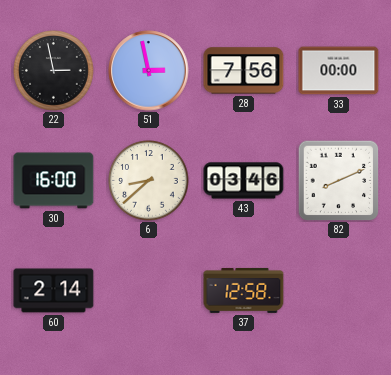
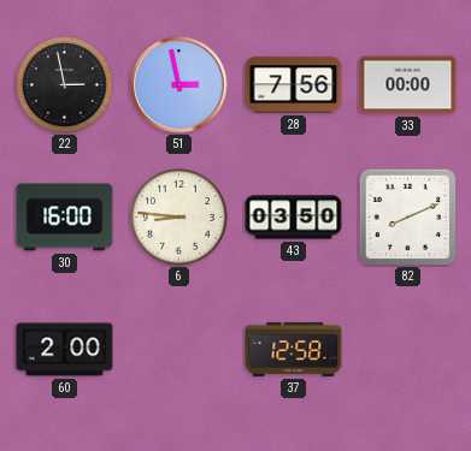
6: 8:38 -> 8:46
43: 03:46 -> 03:50
60: 2:14 -> 2:00
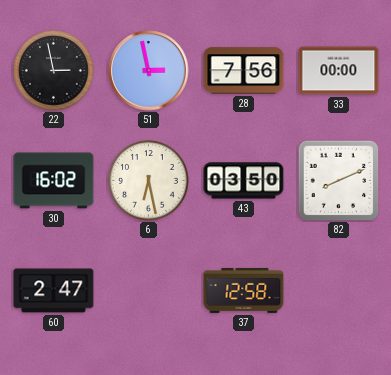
30: 16:00 -> 16:02
6: 8:46 -> 6:28
60: 2:00 -> 2:47
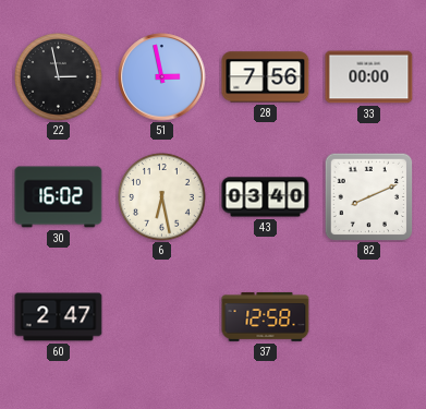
43: 03:50 -> 03:40
